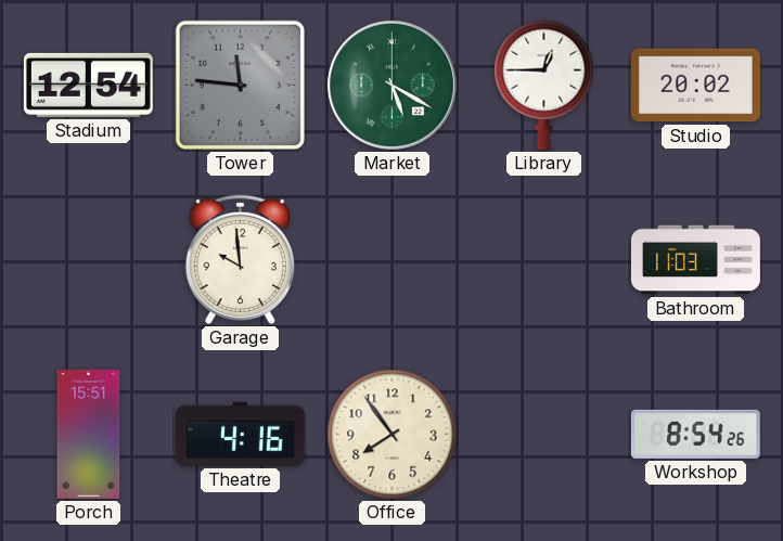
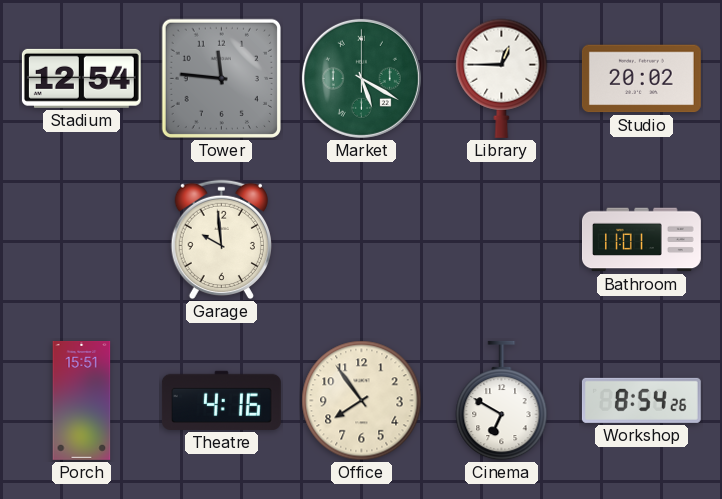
Bathroom: 11:03 -> 11:01
Cinema: none -> 6:50
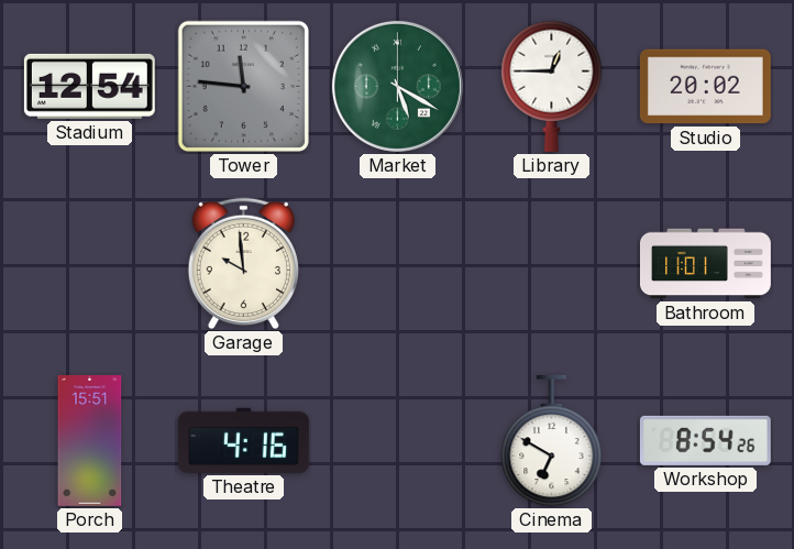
Office: 7:54 -> none
